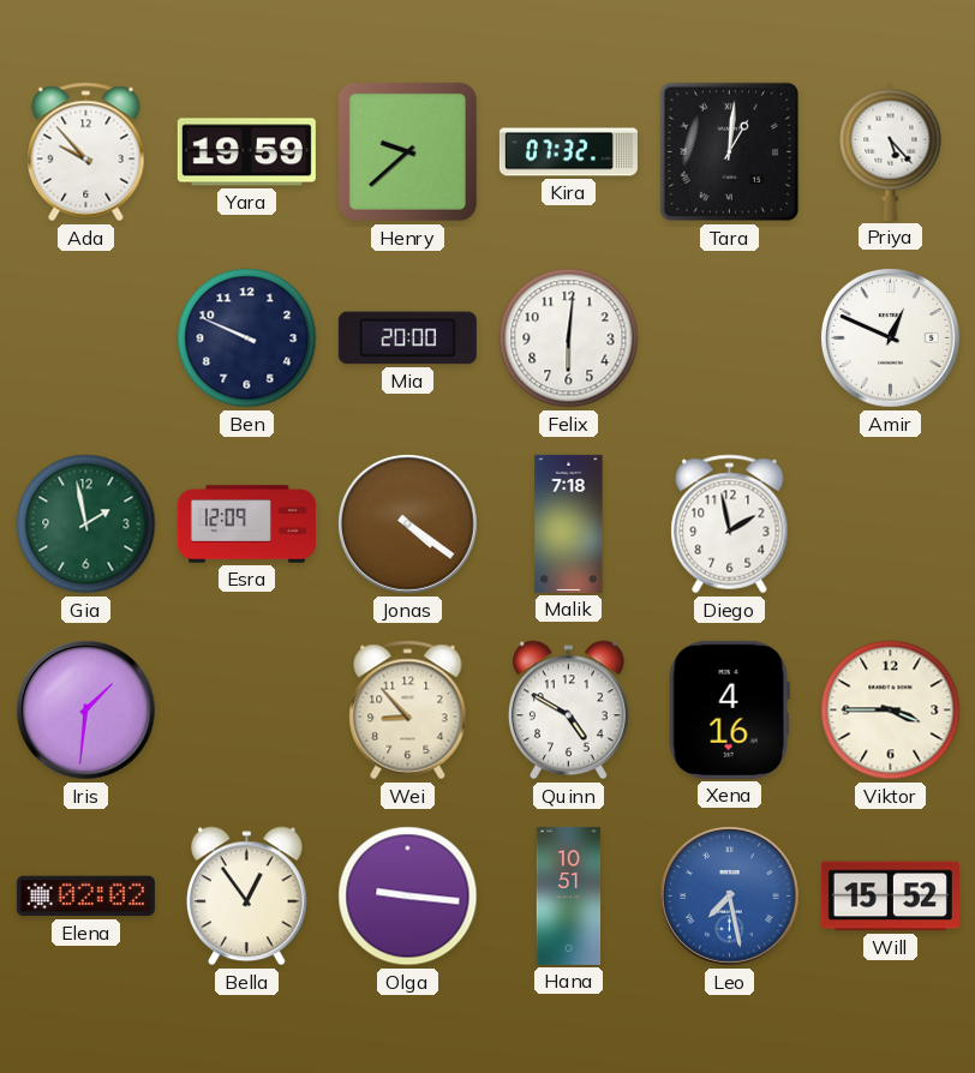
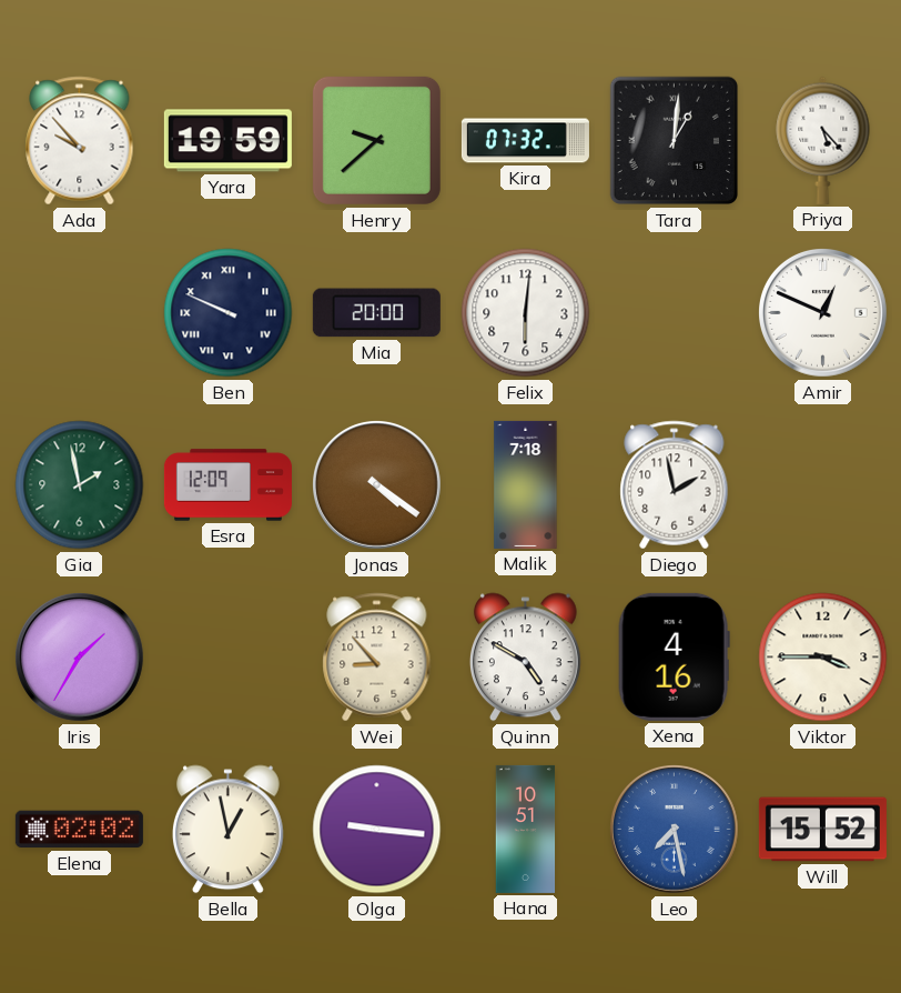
Ben numerals: Arabic -> Roman
Iris: 1:31 -> 1:35
Bella: 12:54 -> 12:58
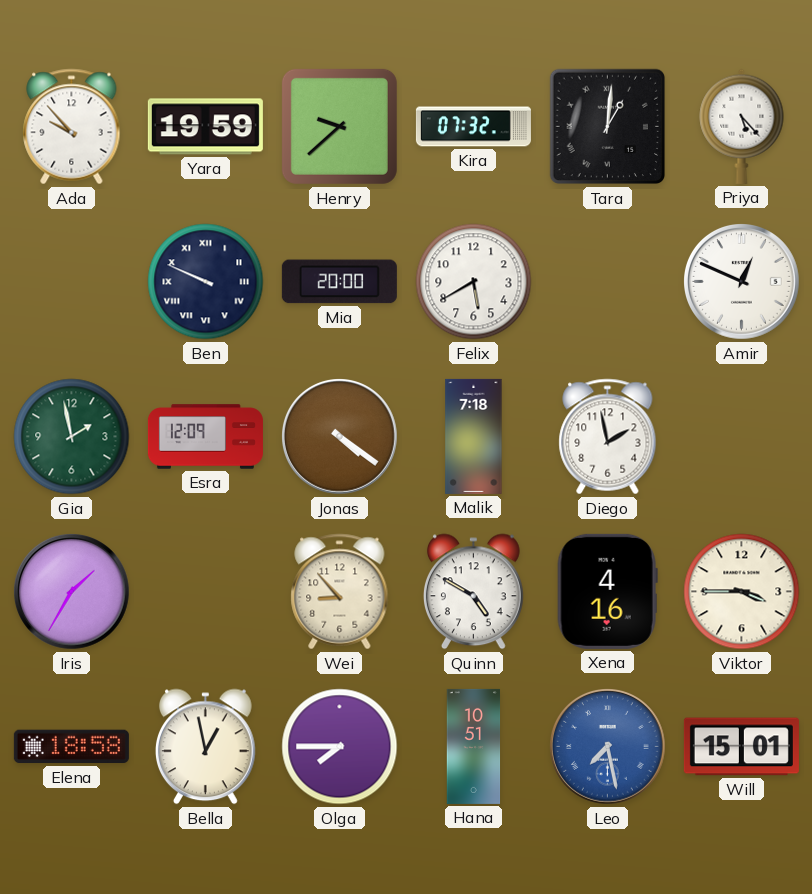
Felix: 6:01 -> 5:40
Elena: 02:02 -> 18:58
Olga: 9:16 -> 7:45
Will: 15:52 -> 15:01
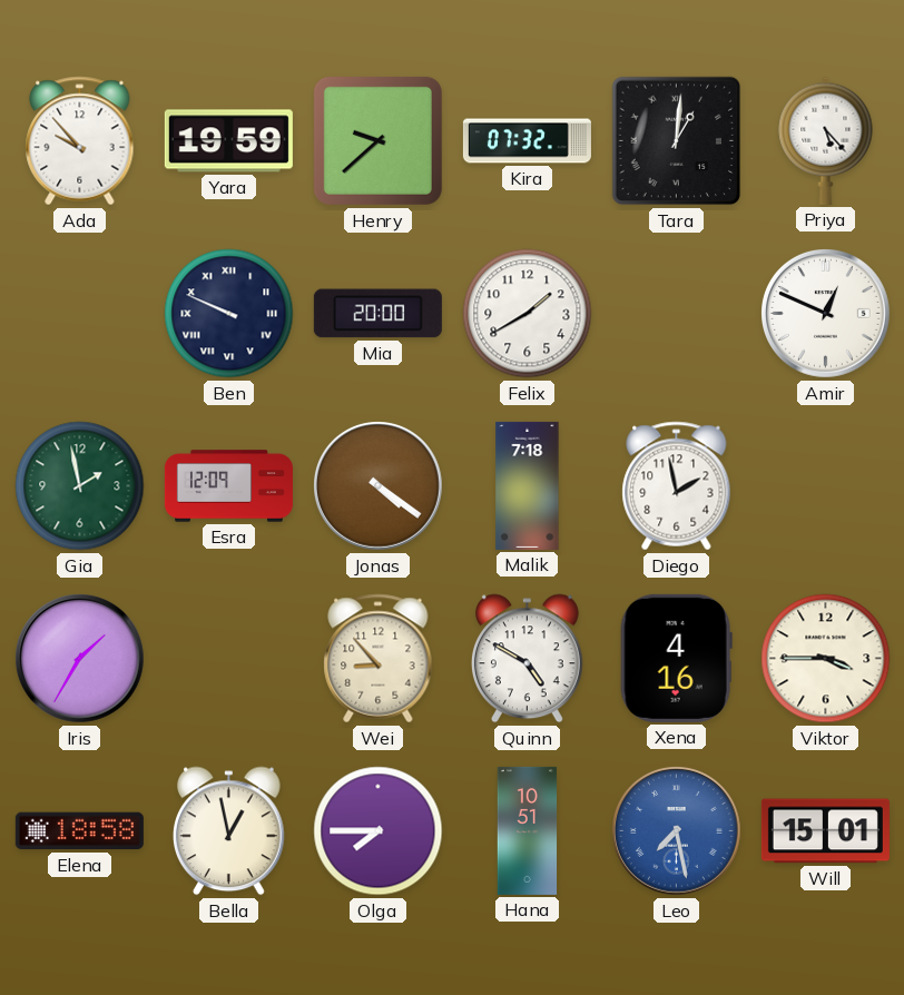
Felix: 5:40 -> 1:40
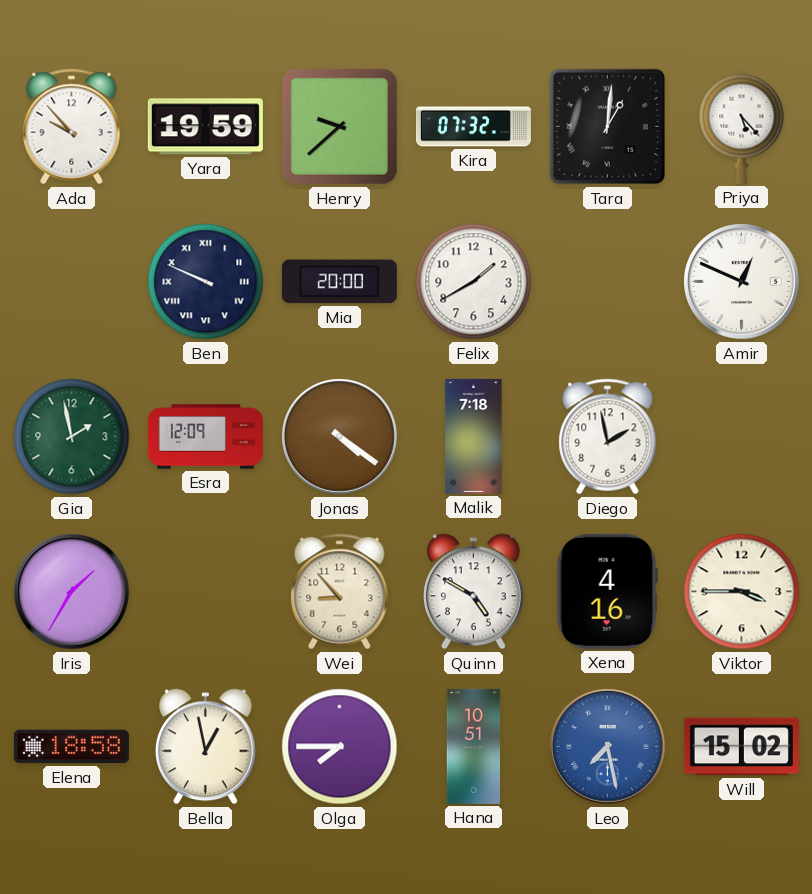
Will: 15:01 -> 15:02
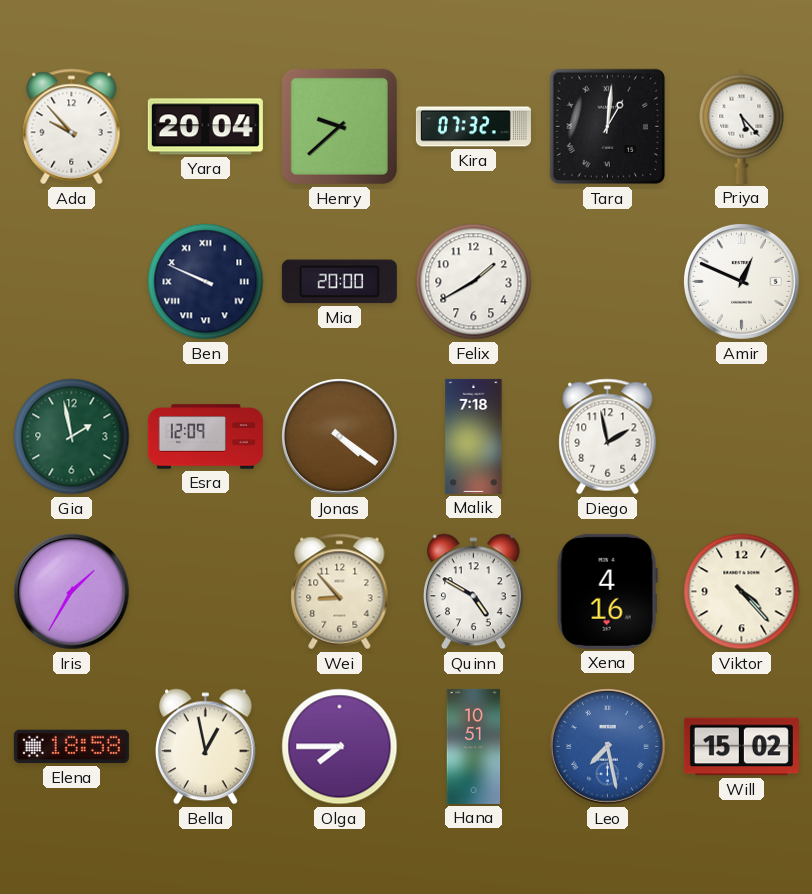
Yara: 19:59 -> 20:04
Viktor: 3:45 -> 4:23
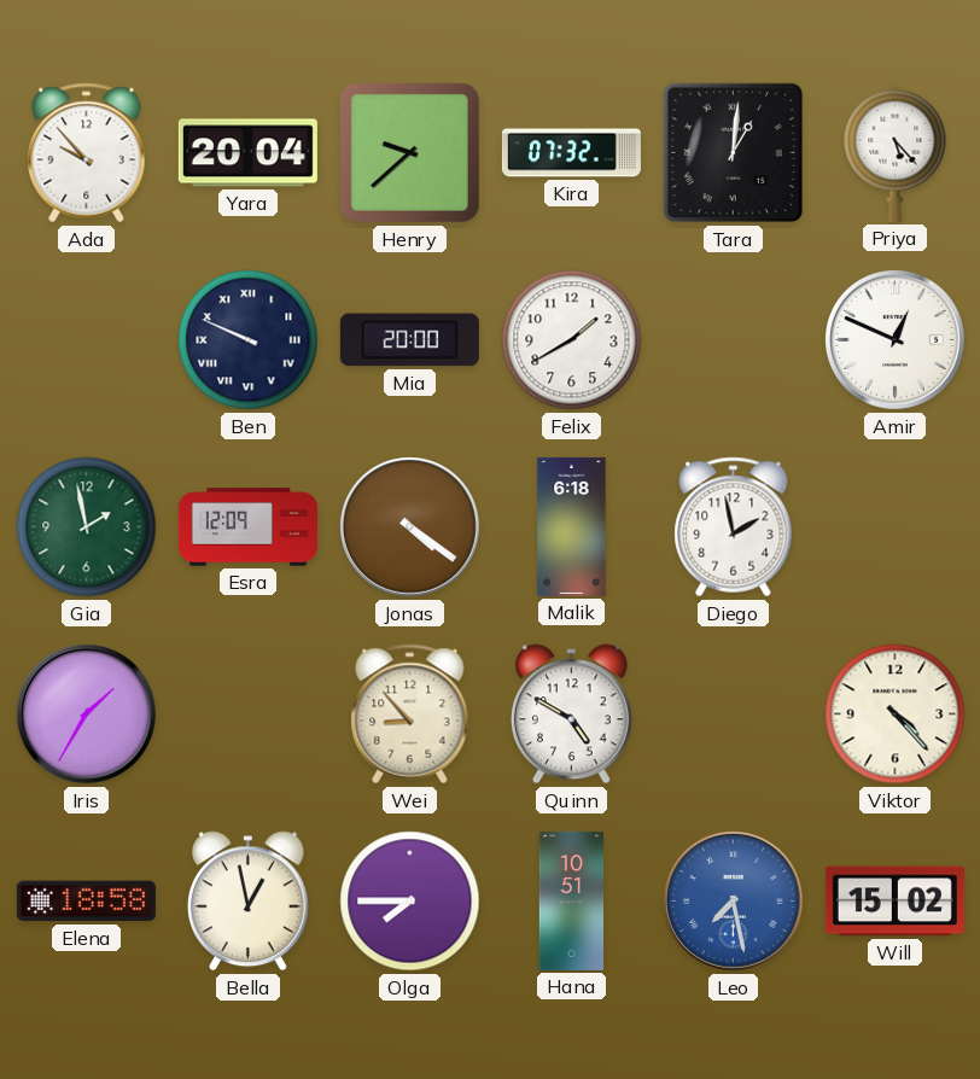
Malik: 7:18 -> 6:18
Xena: 4:16 -> none
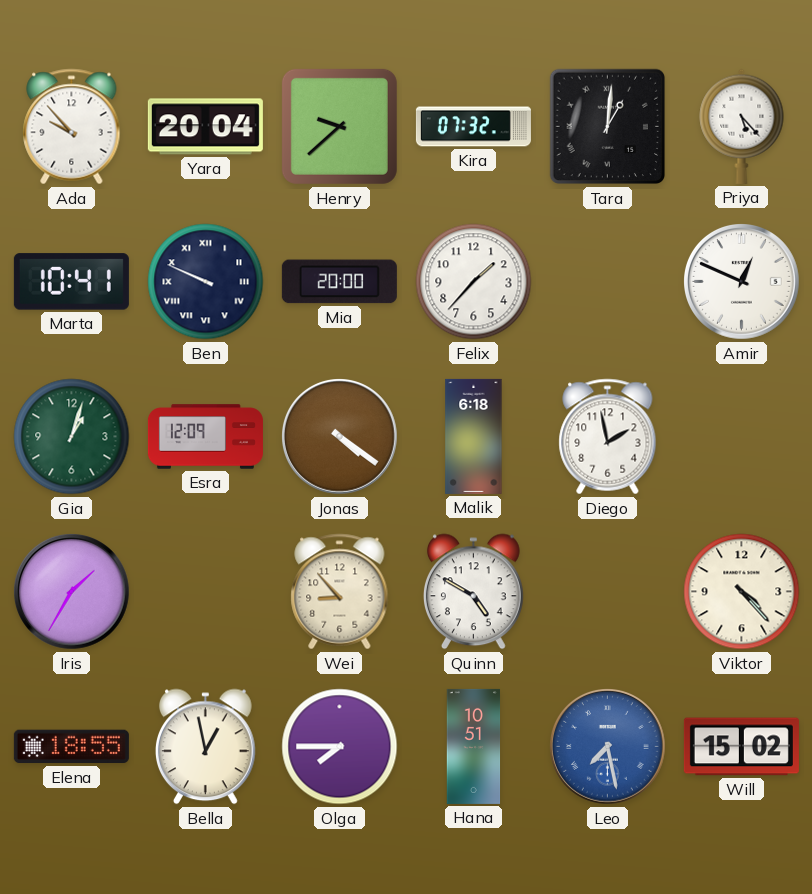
Marta: none -> 10:41
Felix: 1:40 -> 1:37
Gia: 1:58 -> 1:03
Elena: 18:58 -> 18:55
